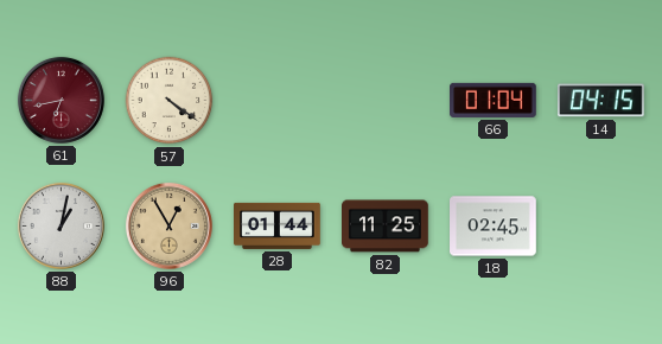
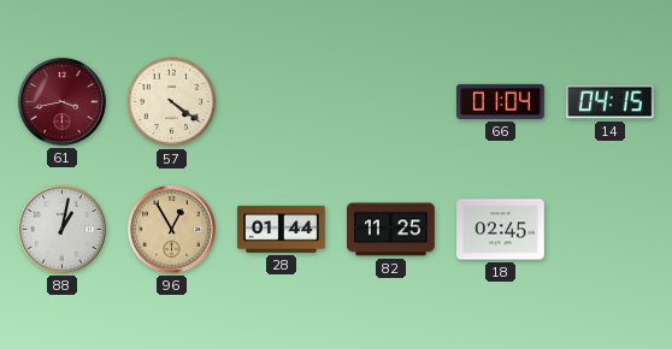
61: 6:43 -> 3:43
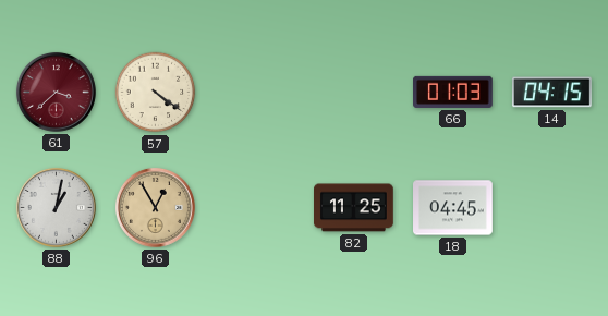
61: 3:43 -> 3:38
66: 01:04 -> 01:03
28: 01:44 -> none
18: 02:45 -> 04:45
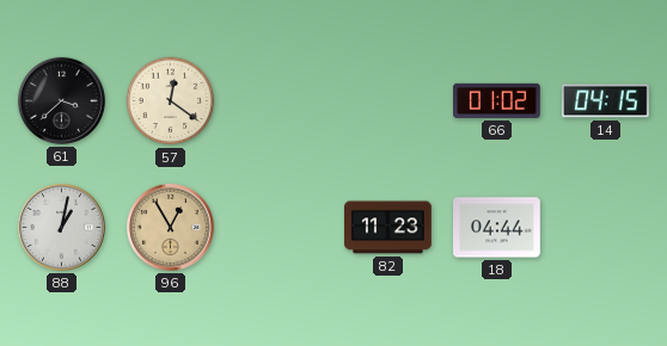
61 dial: burgundy -> black
57: 4:21 -> 12:21
66: 01:03 -> 01:02
82: 11:25 -> 11:23
18: 04:45 -> 04:44
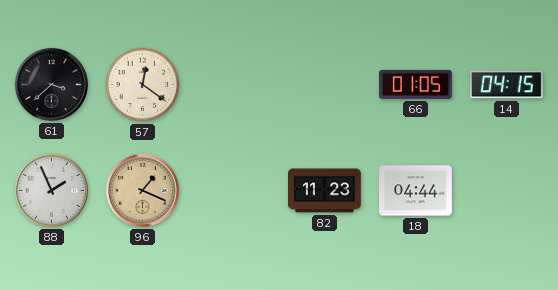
66: 01:02 -> 01:05
88: 1:02 -> 1:56
96: 12:55 -> 1:19
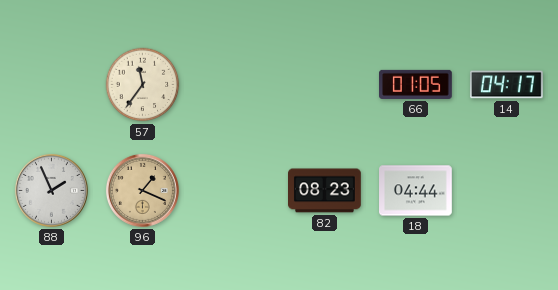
61: 3:38 -> none
57: 12:21 -> 11:36
14: 04:15 -> 04:17
82: 11:23 -> 08:23
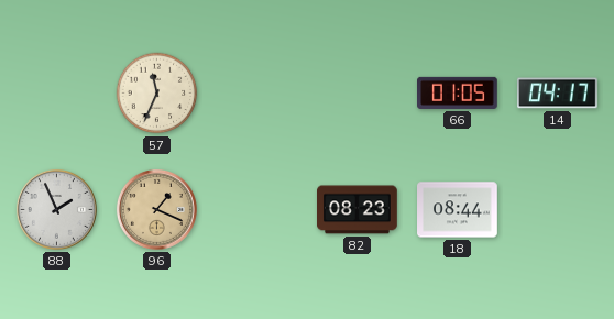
57: 11:36 -> 11:34
18: 04:44 -> 08:44
